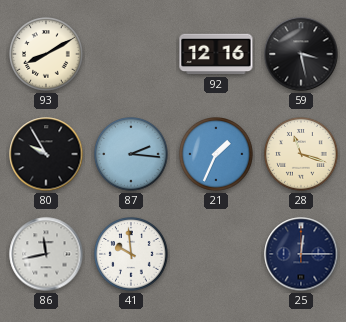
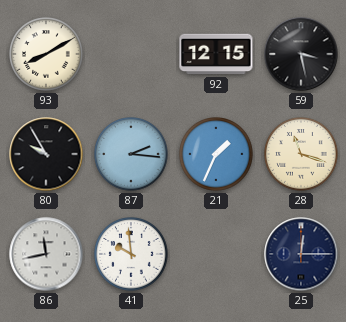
92: 12:16 -> 12:15
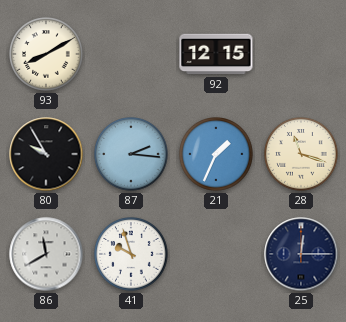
59: 3:28 -> none
86: 11:43 -> 11:40
41: 9:59 -> 9:57
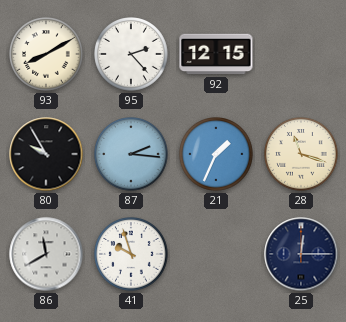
95: none -> 2:23
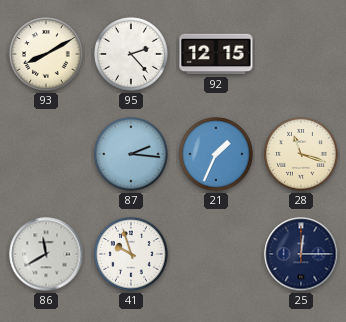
80: 9:55 -> none
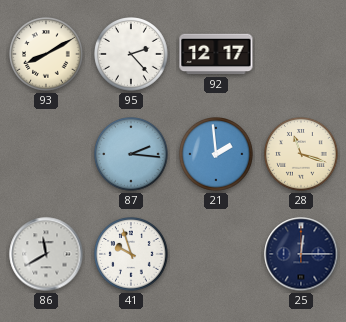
92: 12:15 -> 12:17
21: 1:34 -> 1:59
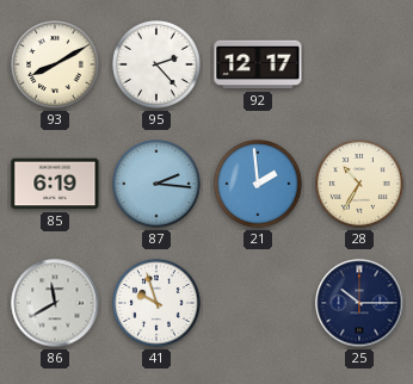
85: none -> 6:19
28: 11:18 -> 10:35
25: 12:15 -> 10:15
